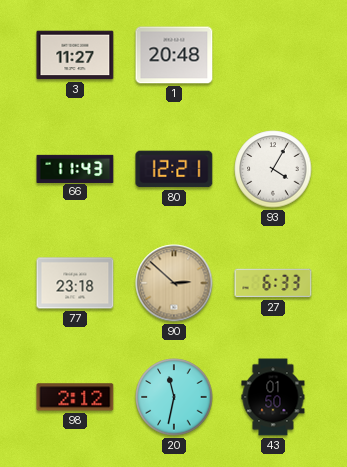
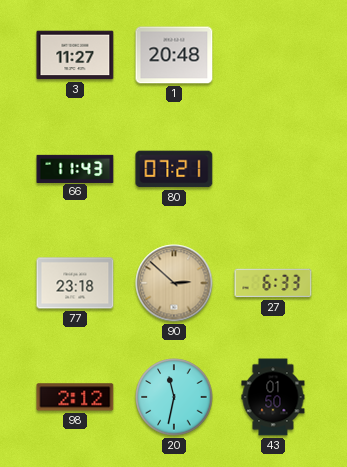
80: 12:21 -> 07:21
93: 4:05 -> none
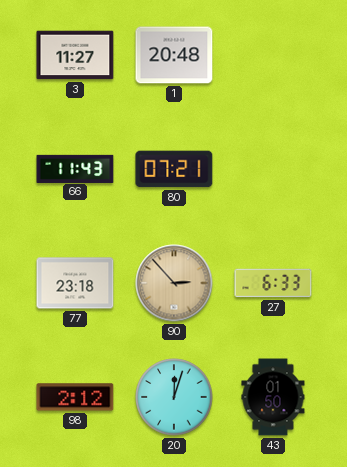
90: 2:52 -> 2:53
20: 11:32 -> 12:03
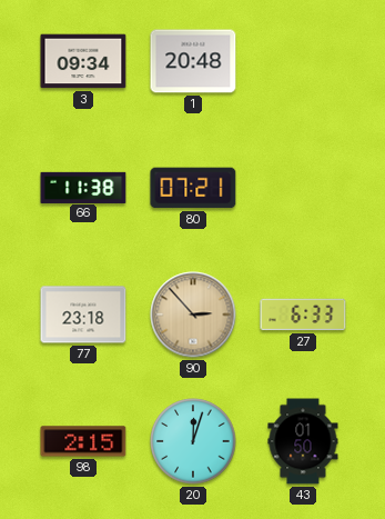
3: 11:27 -> 09:34
66: 11:43 -> 11:38
98: 2:12 -> 2:15
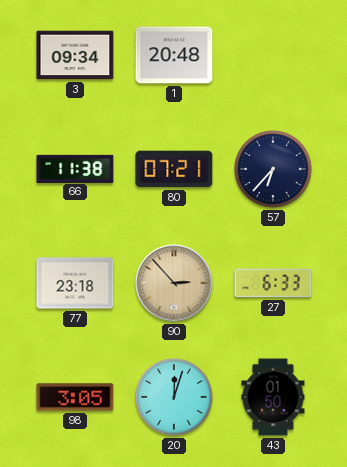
57: none -> 6:37
98: 2:15 -> 3:05
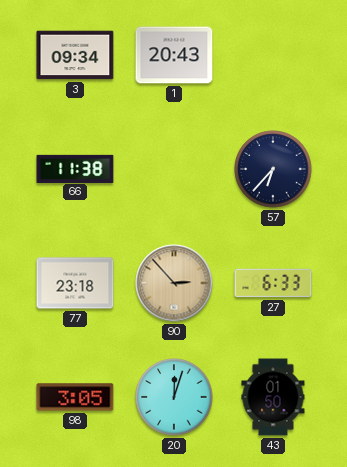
1: 20:48 -> 20:43
80: 07:21 -> none
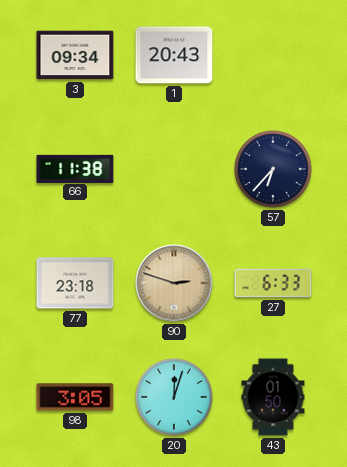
90: 2:53 -> 2:48
